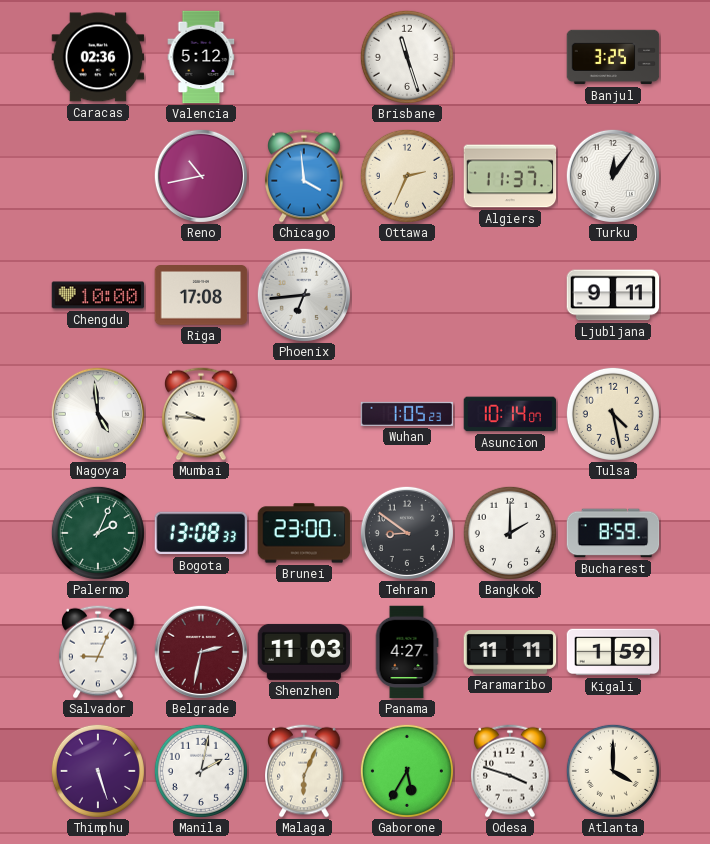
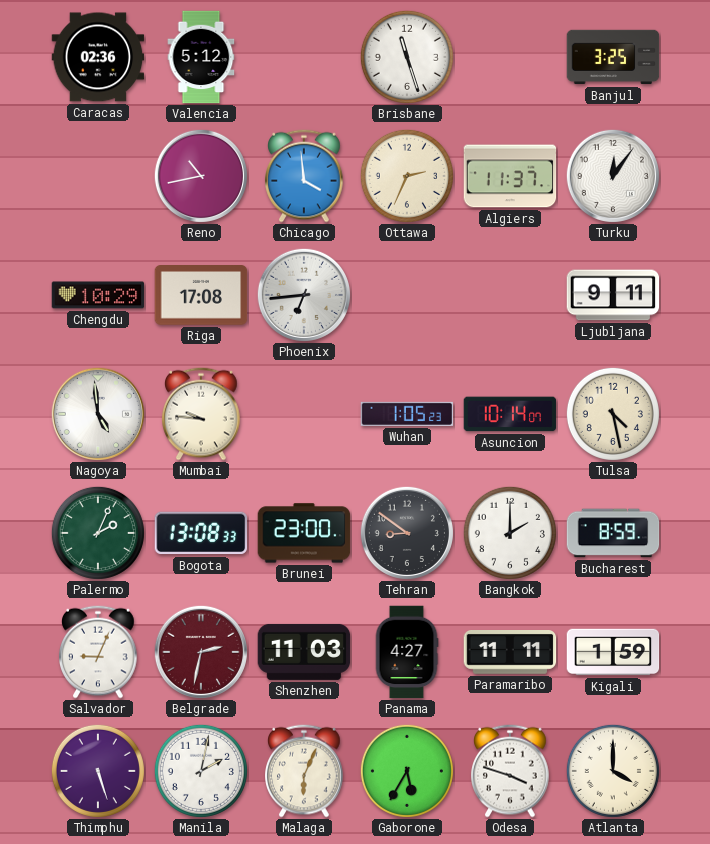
Chengdu: 10:00 -> 10:29
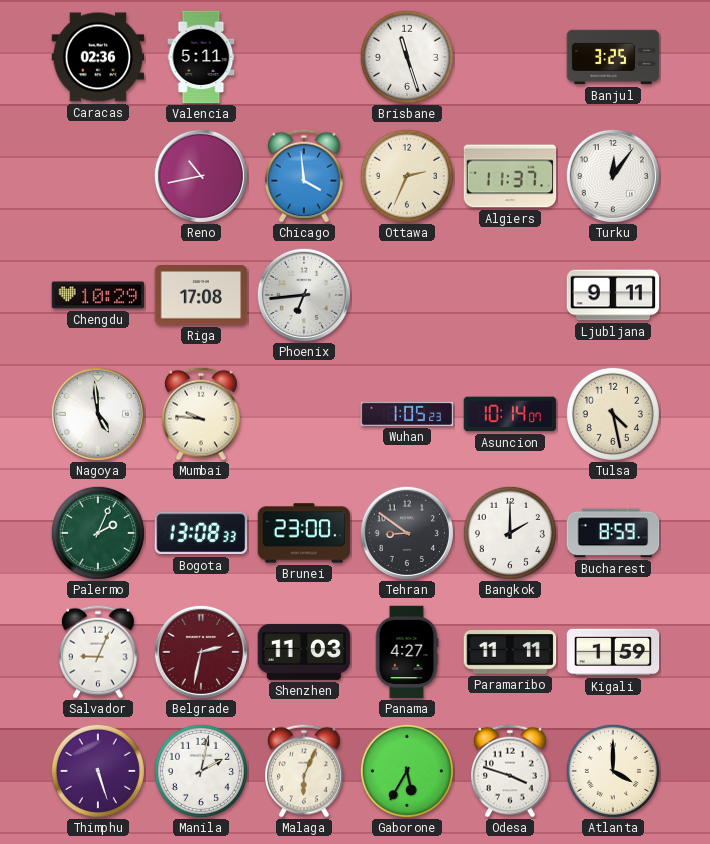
Valencia: 5:12 -> 5:11
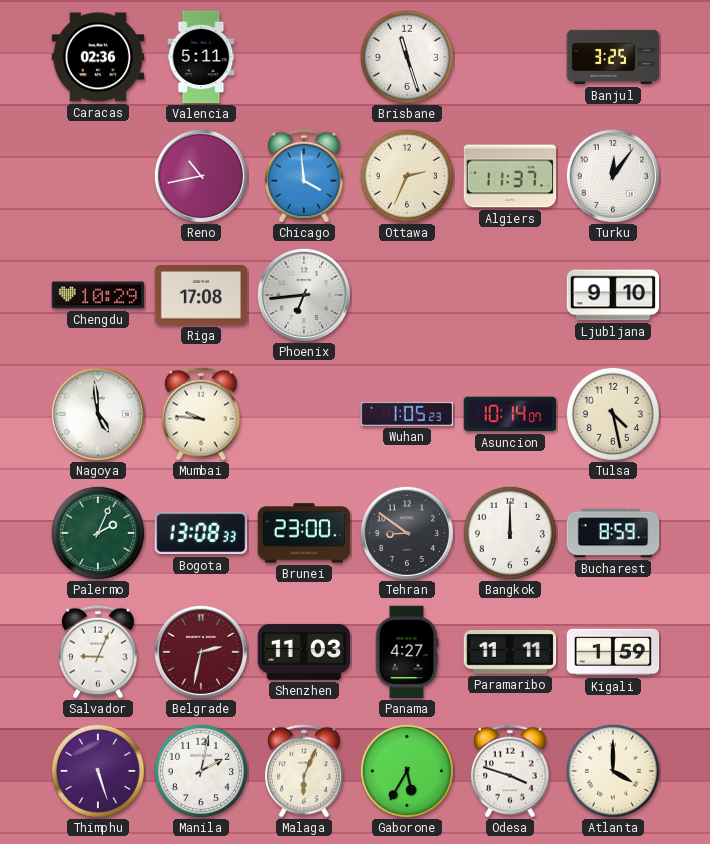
Ljubljana: 9:11 -> 9:10
Bangkok: 2:00 -> 12:00
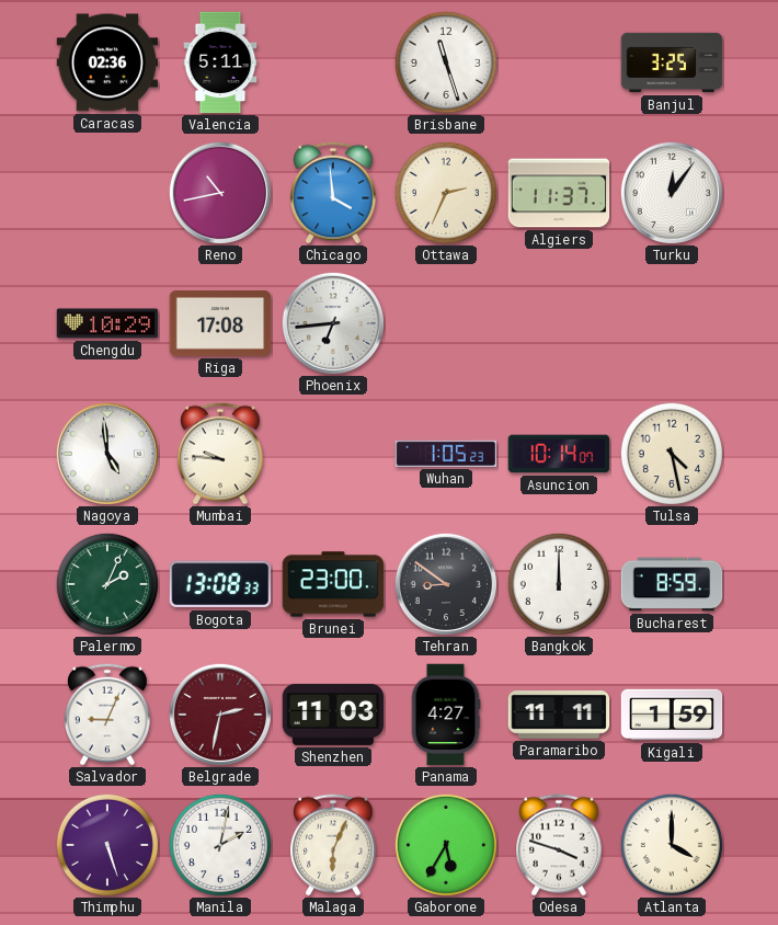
Ljubljana: 9:10 -> none
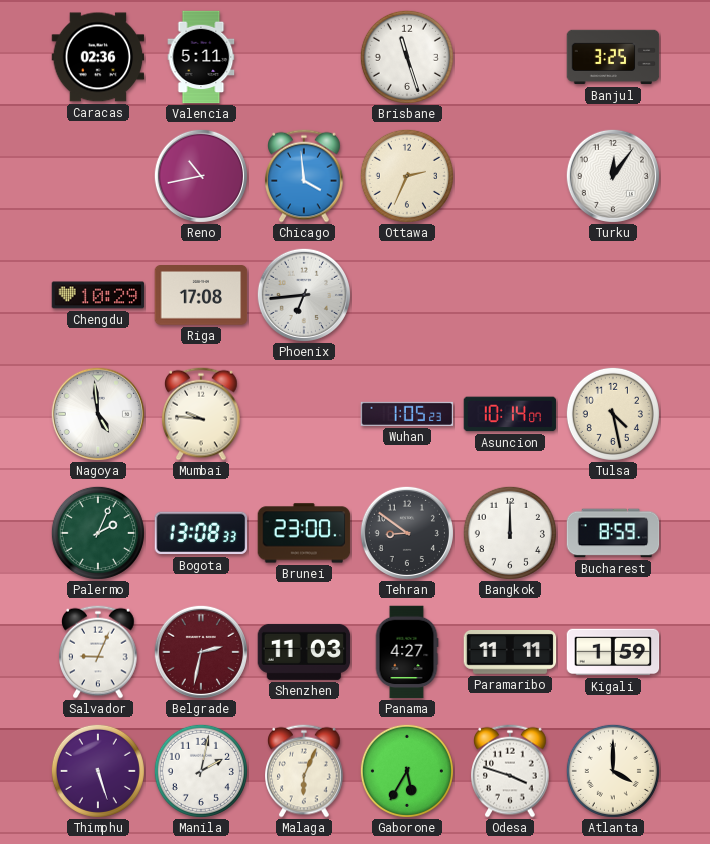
Algiers: 11:37 -> none
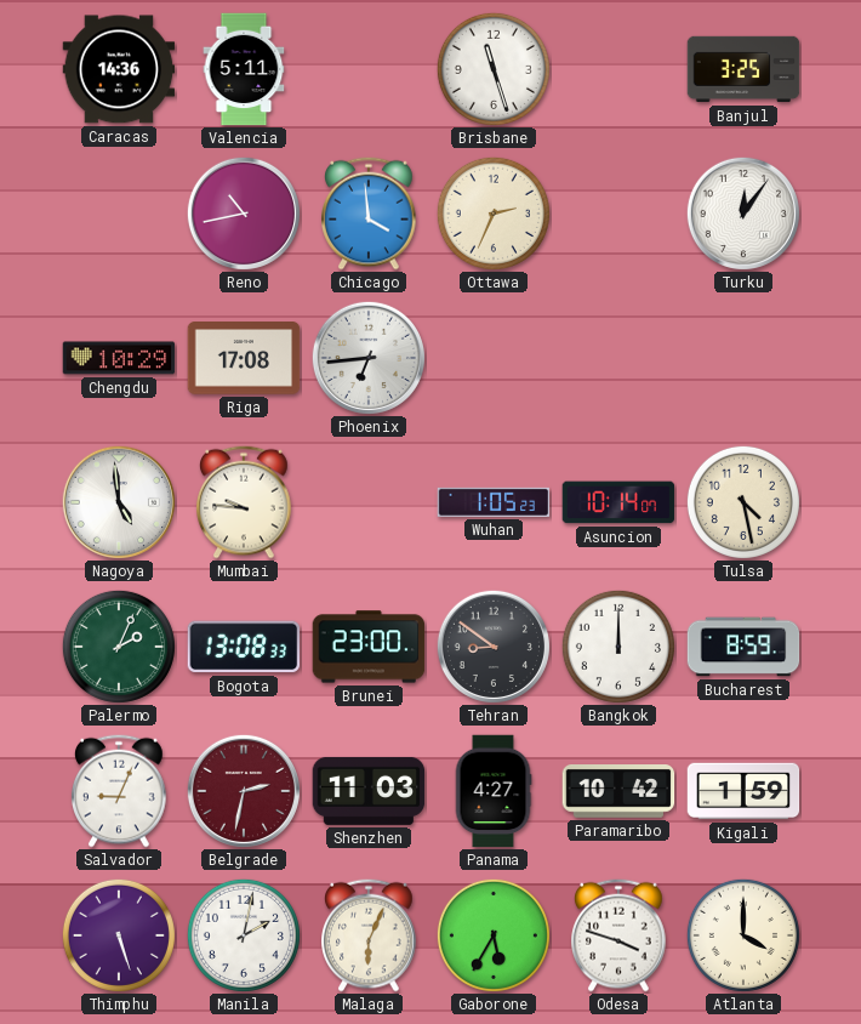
Caracas: 02:36 -> 14:36
Paramaribo: 11:11 -> 10:42
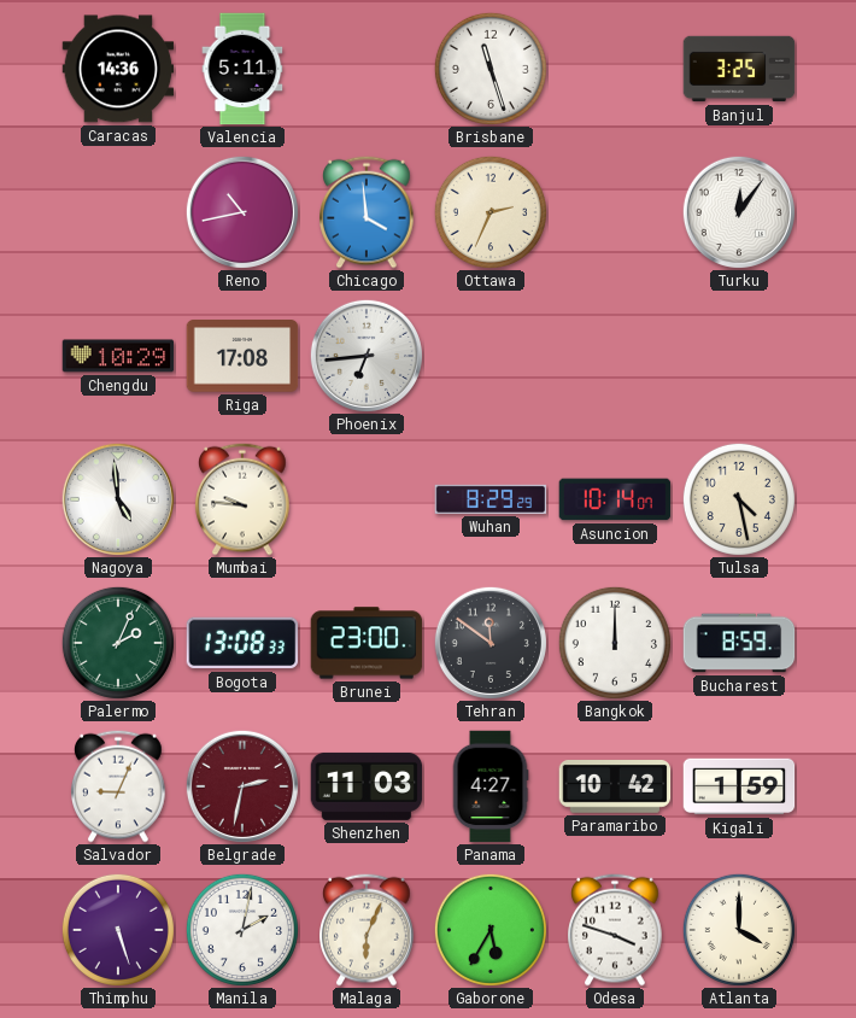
Wuhan: 1:05 -> 8:29
Tehran: 8:51 -> 11:51
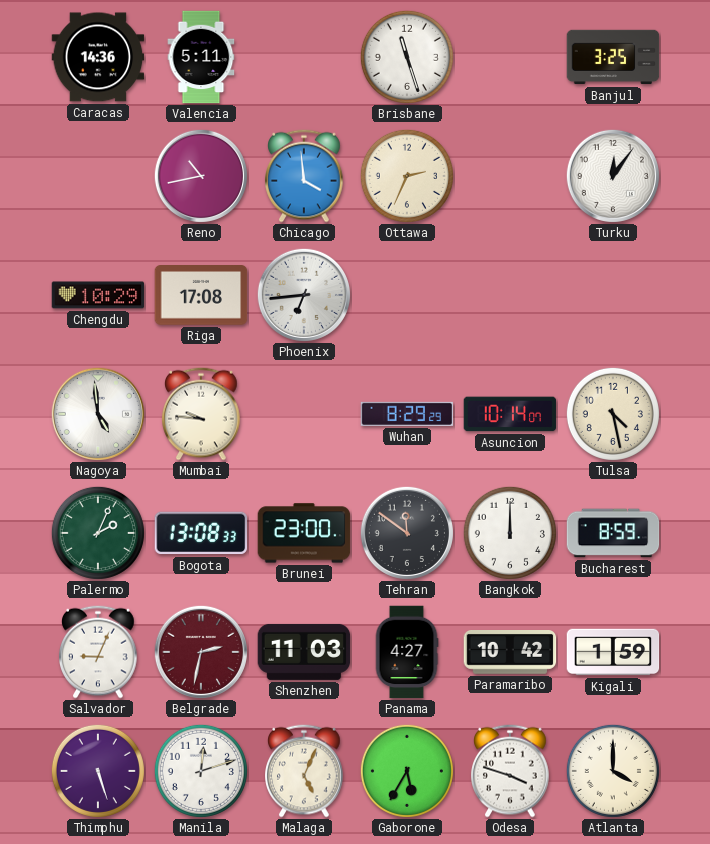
Manila: 2:02 -> 12:12
Malaga: 6:04 -> 5:04
